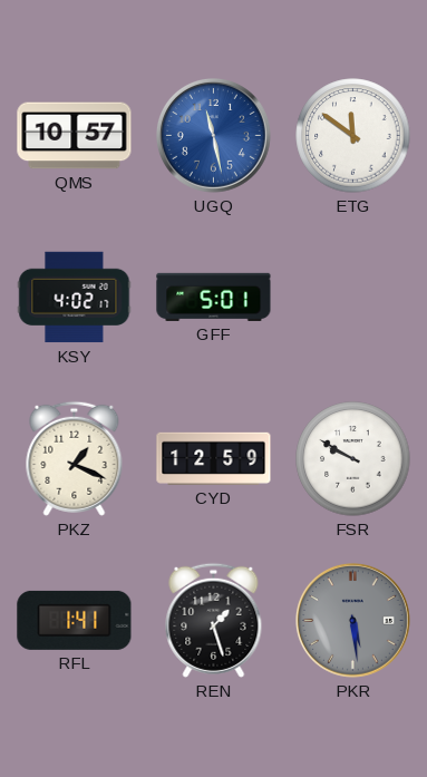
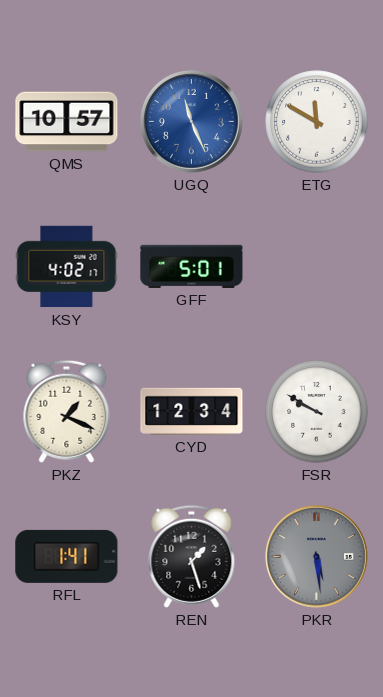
UGQ: 11:28 -> 11:26
ETG: 11:51 -> 11:50
CYD: 12:59 -> 12:34
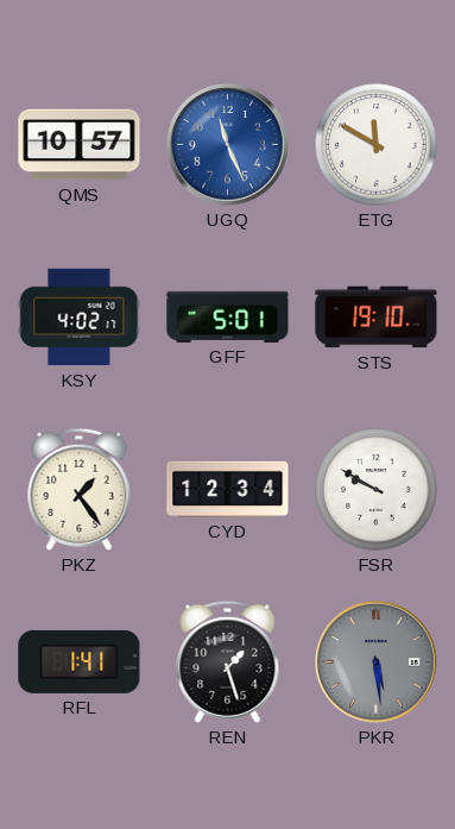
STS: none -> 19:10
PKZ: 1:19 -> 1:24
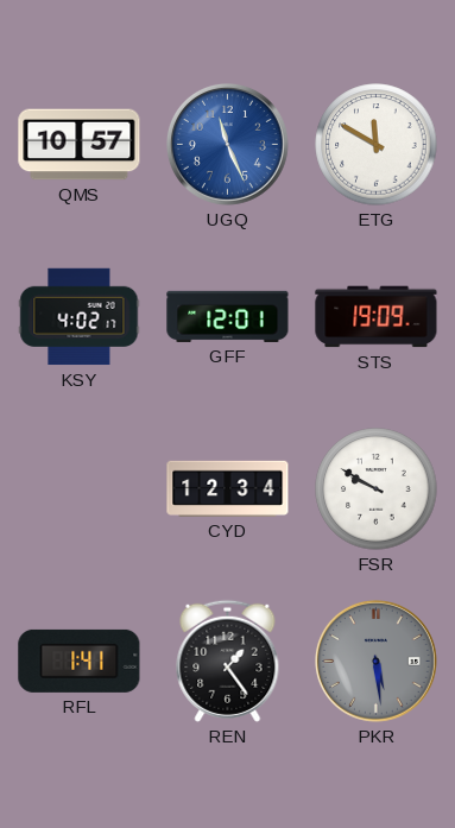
GFF: 5:01 -> 12:01
STS: 19:10 -> 19:09
PKZ: 1:24 -> none
REN: 1:27 -> 1:24
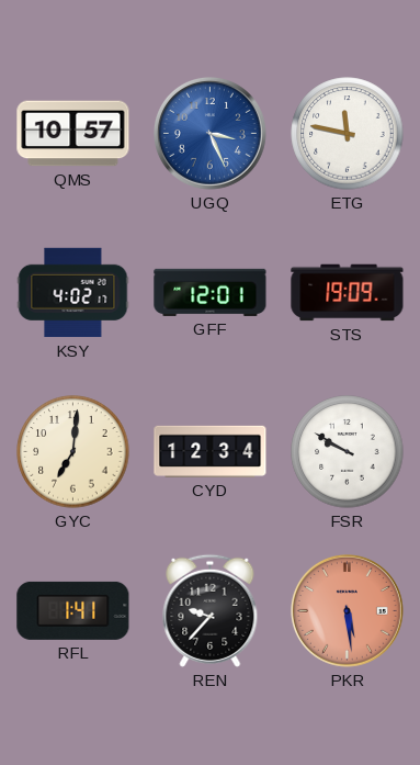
UGQ: 11:26 -> 3:26
ETG: 11:50 -> 11:47
GYC: none -> 7:01
REN: 1:24 -> 9:37
PKR dial: grey -> salmon
